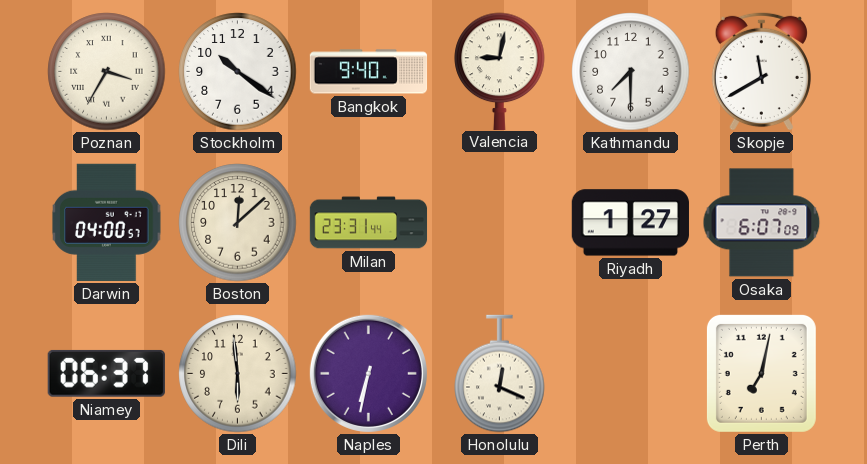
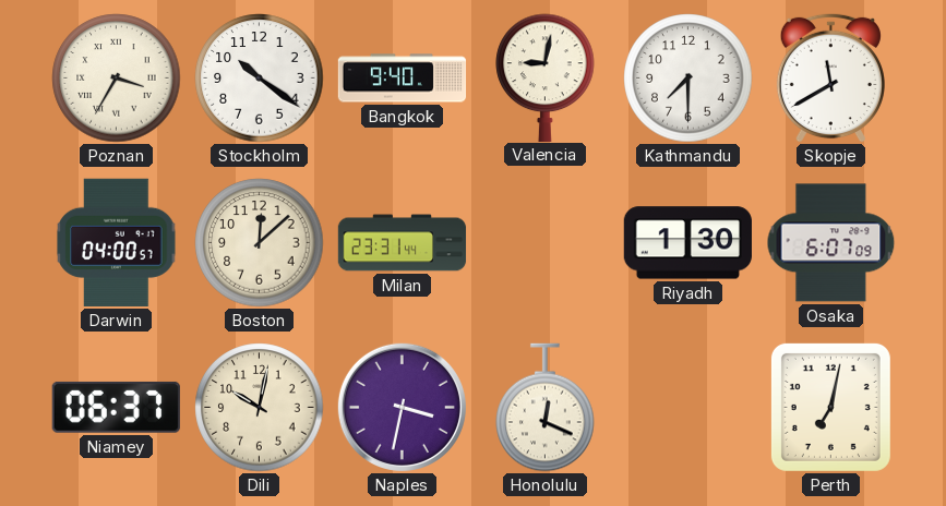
Riyadh: 1:27 -> 1:30
Dili: 5:59 -> 10:02
Naples: 6:32 -> 3:32
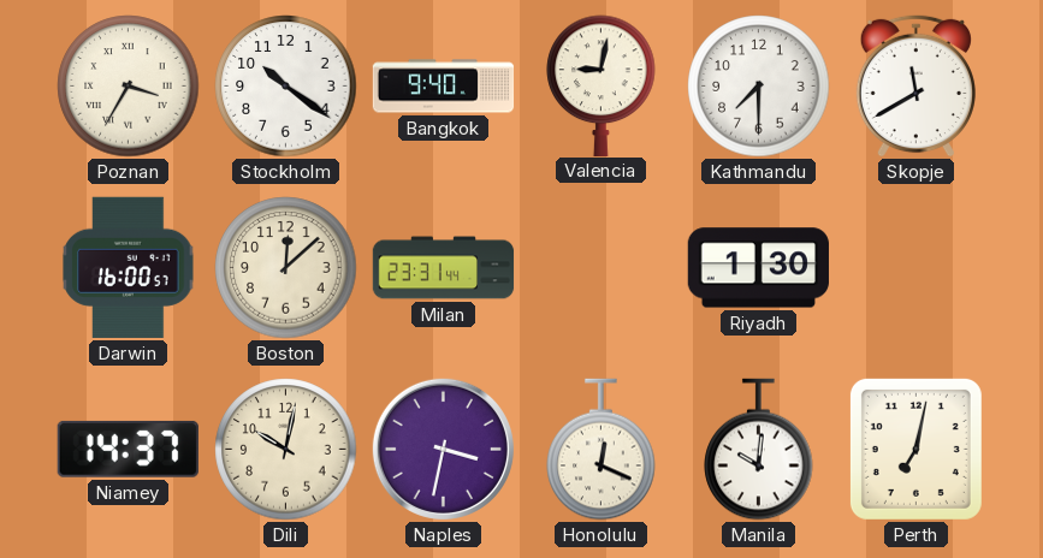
Darwin: 04:00 -> 16:00
Osaka: 6:07 -> none
Niamey: 06:37 -> 14:37
Manila: none -> 10:01
